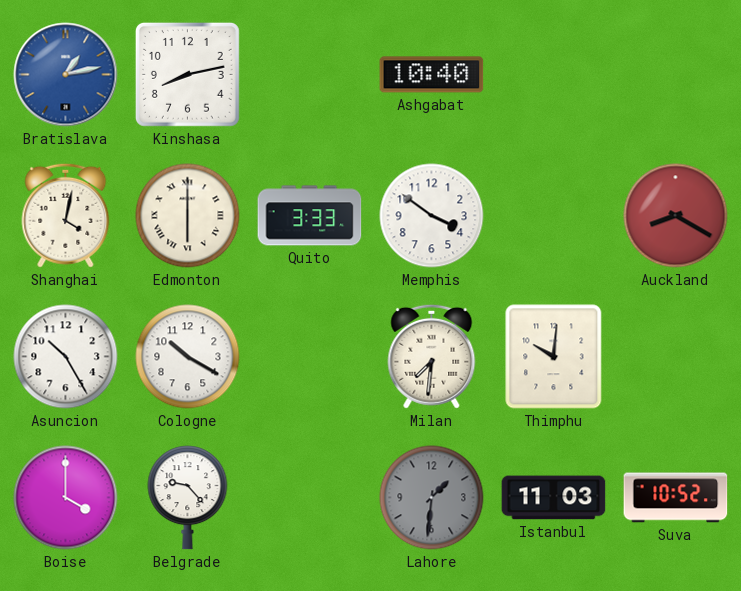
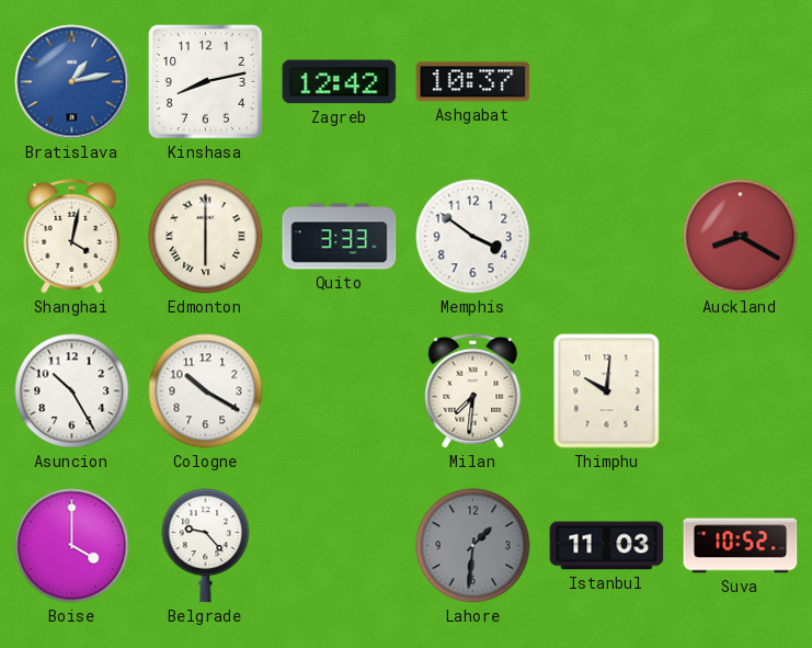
Zagreb: none -> 12:42
Ashgabat: 10:40 -> 10:37
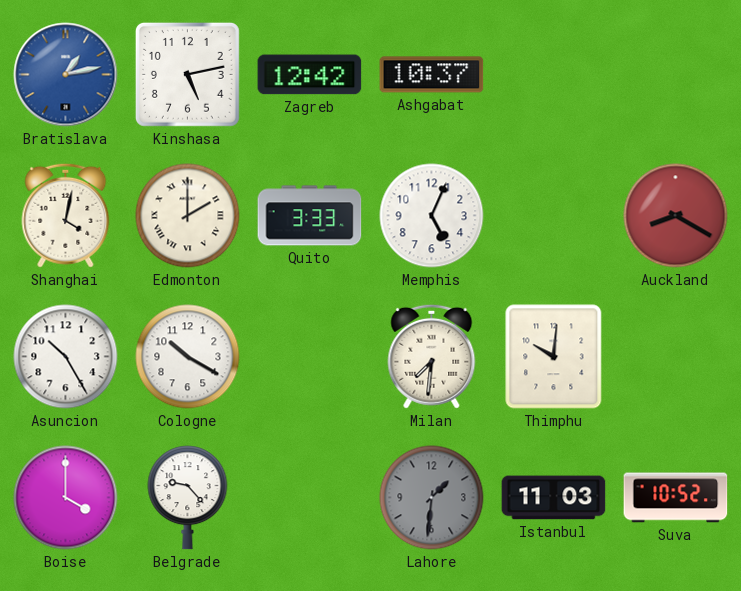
Kinshasa: 8:13 -> 5:13
Edmonton: 6:00 -> 2:00
Memphis: 3:51 -> 5:04
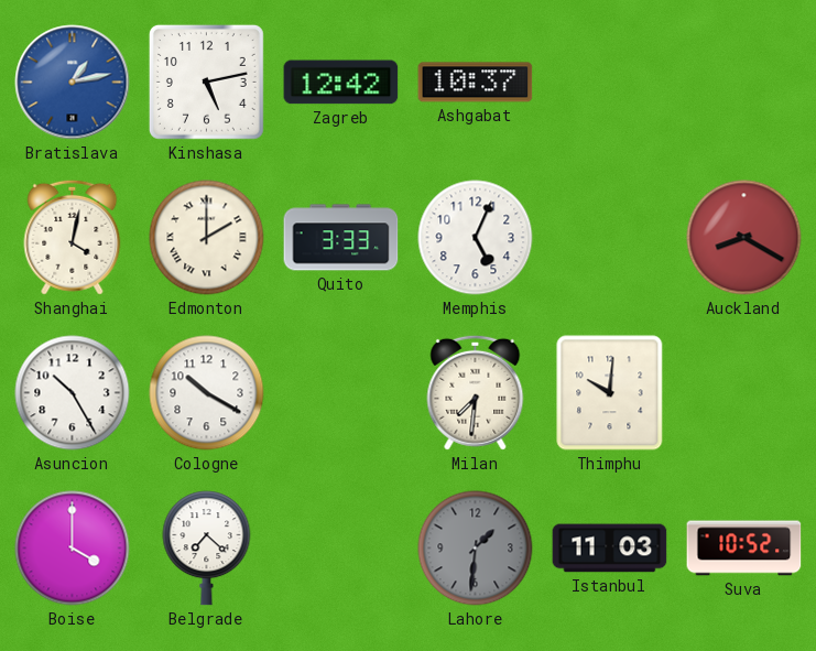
Belgrade: 9:23 -> 7:22
